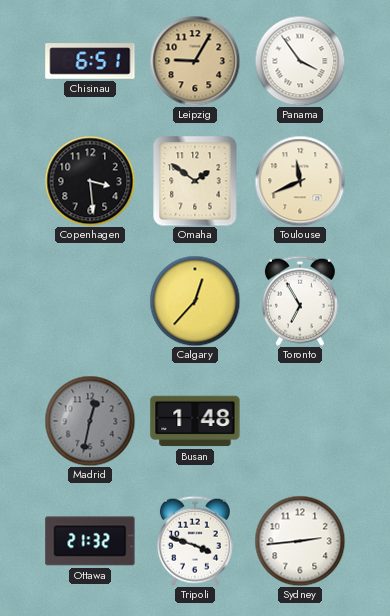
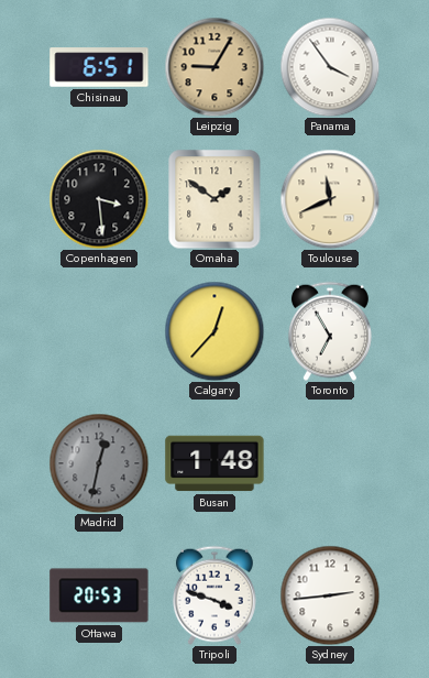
Ottawa: 21:32 -> 20:53
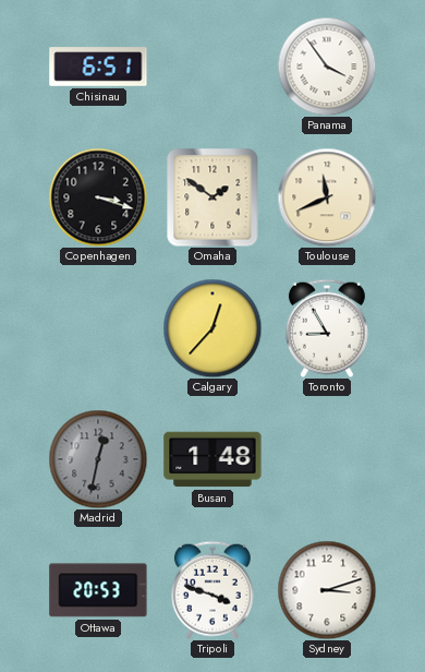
Leipzig: 9:05 -> none
Copenhagen: 3:29 -> 3:18
Toronto: 6:55 -> 8:55
Sydney: 2:44 -> 3:12
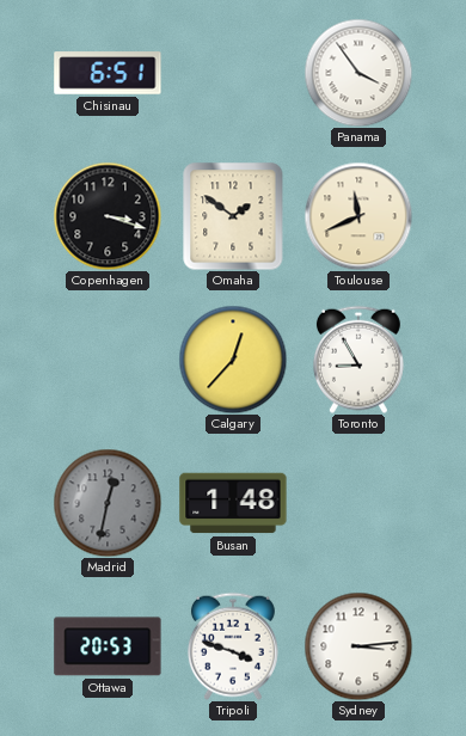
Sydney: 3:12 -> 3:14
